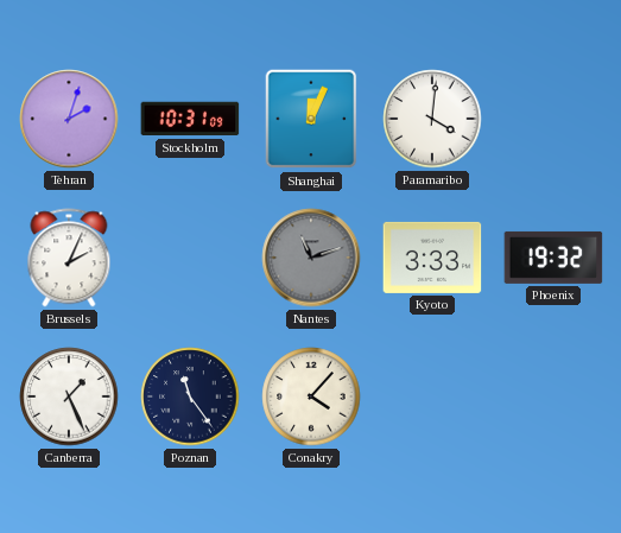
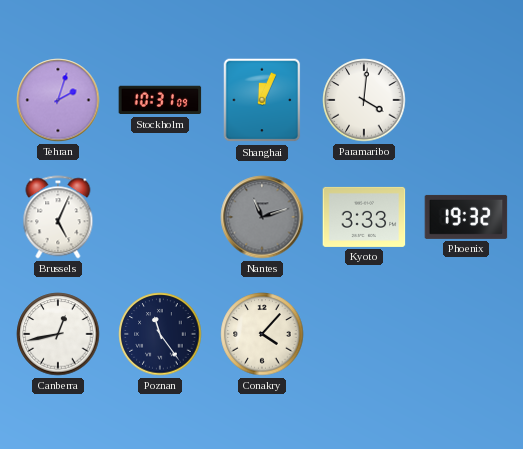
Brussels: 2:04 -> 5:04
Canberra: 1:26 -> 12:43
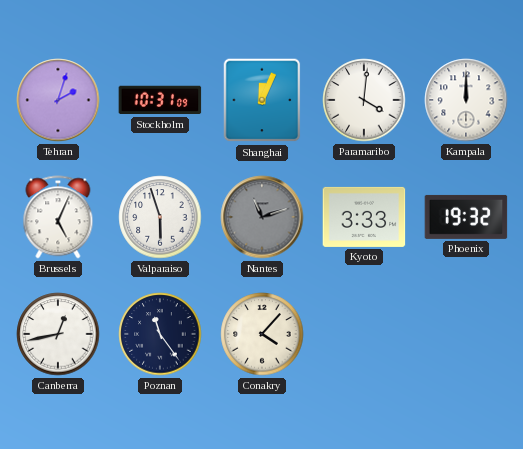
Kampala: none -> 12:00
Valparaiso: none -> 5:57
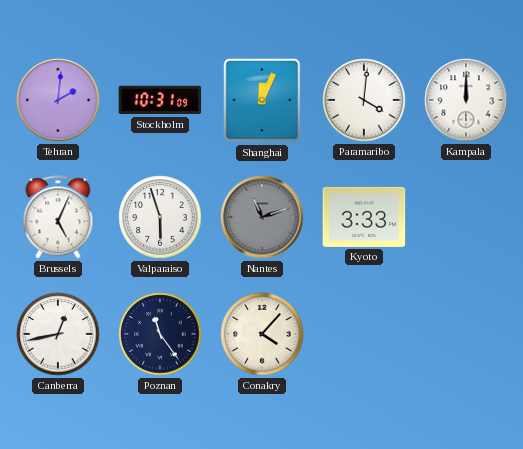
Tehran: 2:03 -> 2:01
Phoenix: 19:32 -> none
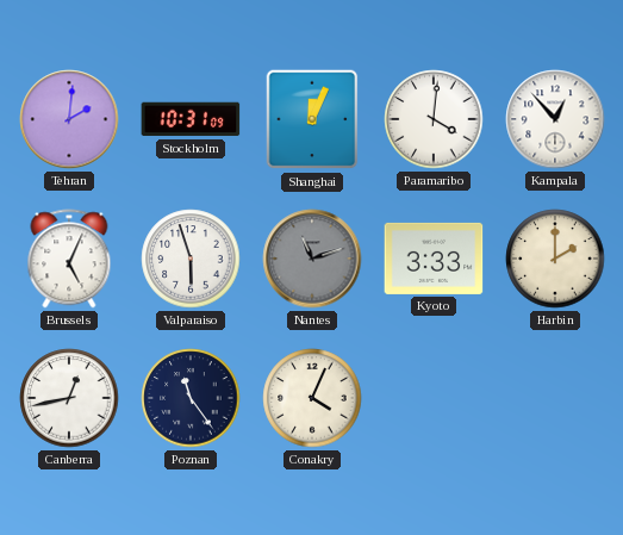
Kampala: 12:00 -> 12:53
Harbin: none -> 2:00
Conakry: 4:07 -> 4:04
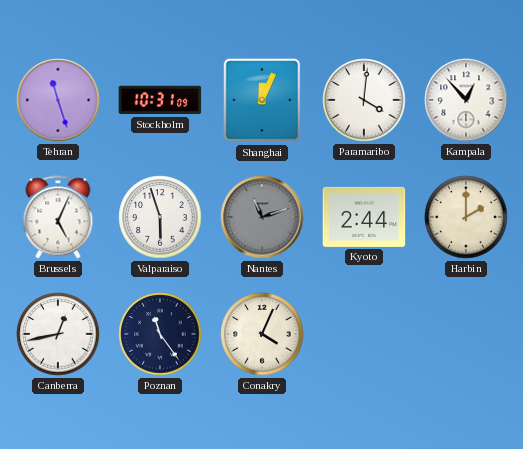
Tehran: 2:01 -> 11:27
Kyoto: 3:33 -> 2:44
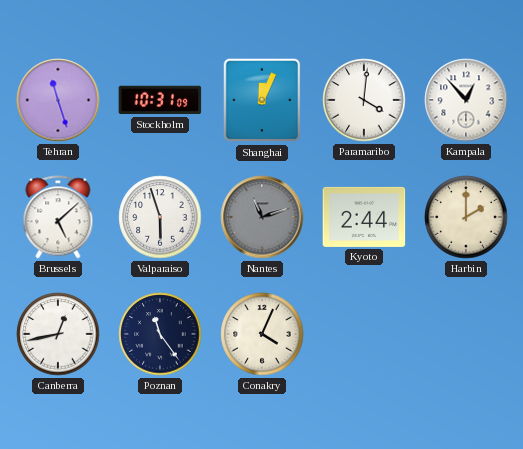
Brussels: 5:04 -> 5:08
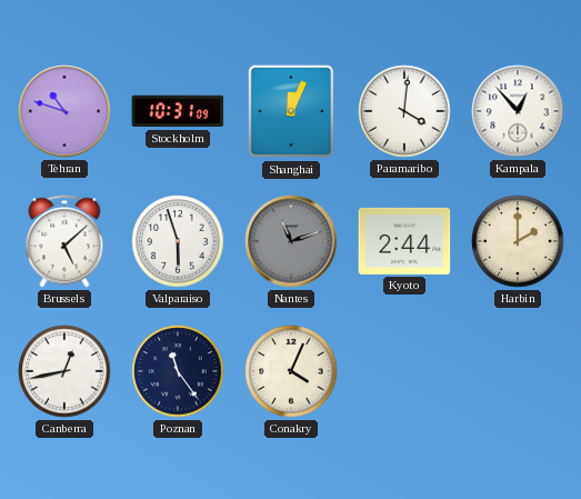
Tehran: 11:27 -> 10:48
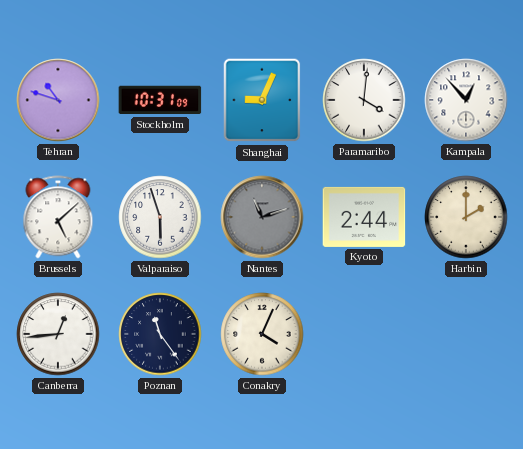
Shanghai: 12:04 -> 9:04
Canberra: 12:43 -> 12:44
